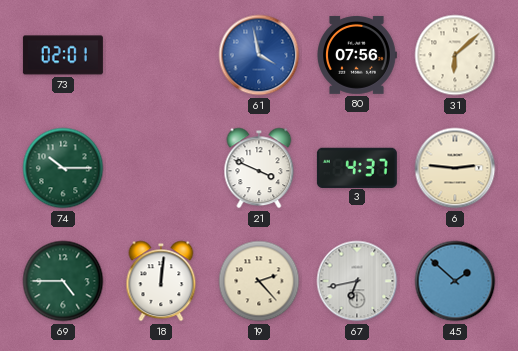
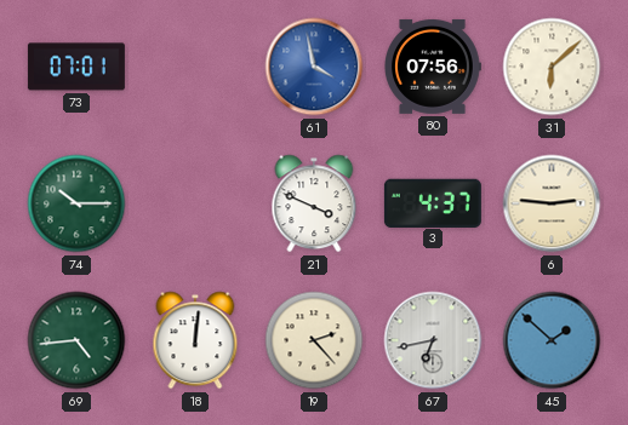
73: 02:01 -> 07:01
69: 4:45 -> 4:44
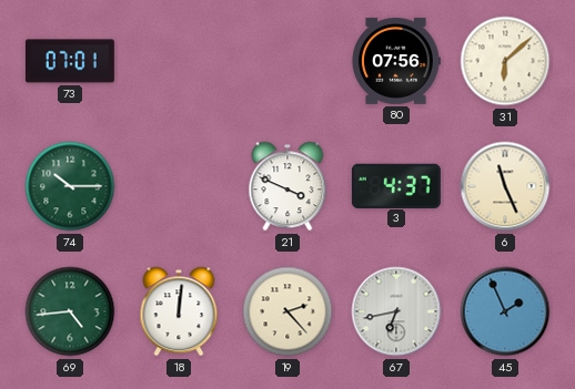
61: 3:58 -> none
6: 2:46 -> 11:26
45: 1:52 -> 1:56
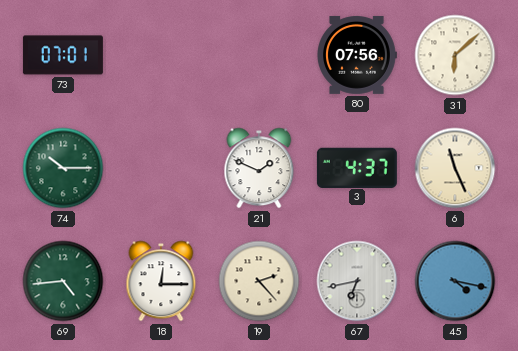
21: 3:49 -> 1:49
18: 12:01 -> 12:15
45: 1:56 -> 4:17
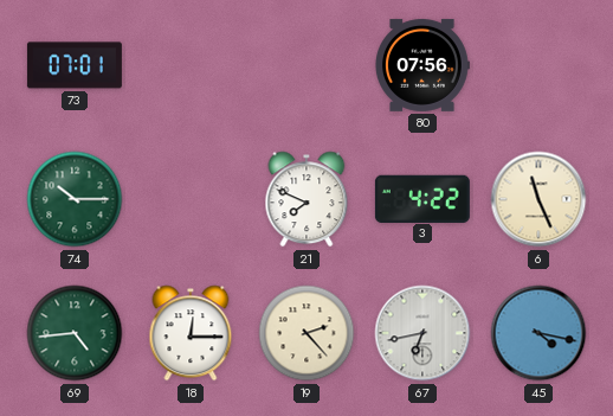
31: 6:08 -> none
21: 1:49 -> 7:49
3: 4:37 -> 4:22
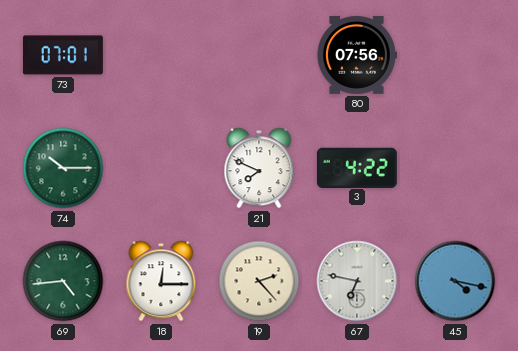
6: 11:26 -> none
67: 6:43 -> 6:47
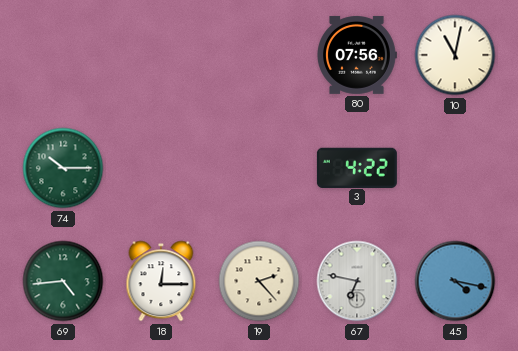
73: 07:01 -> none
10: none -> 11:02
21: 7:49 -> none
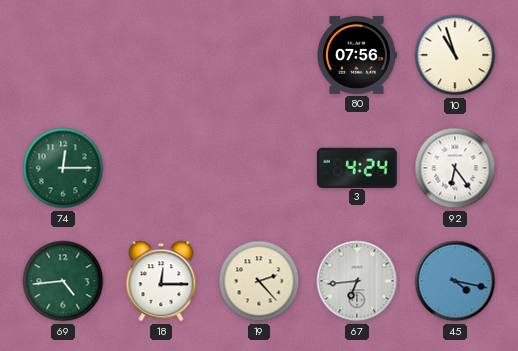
10: 11:02 -> 10:57
74: 10:15 -> 12:15
3: 4:22 -> 4:24
92: none -> 6:24
67: 6:47 -> 6:44
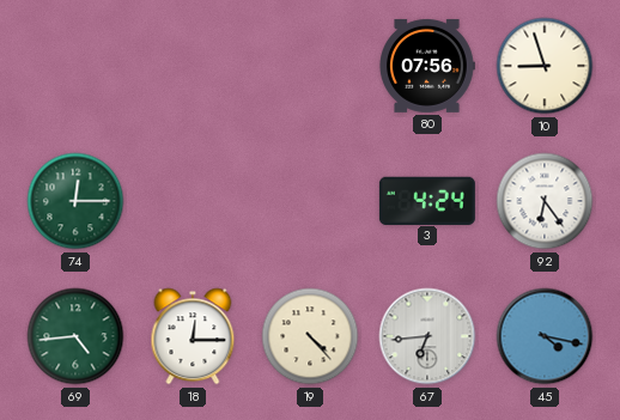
10: 10:57 -> 8:57
19: 2:23 -> 4:23
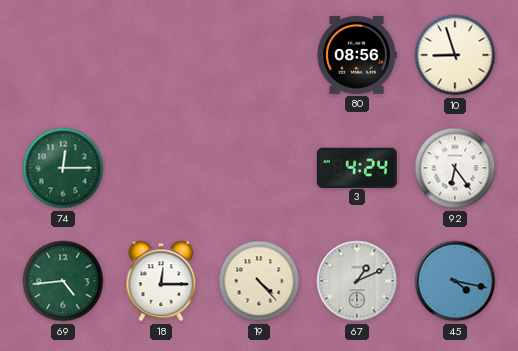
80: 07:56 -> 08:56
67: 6:44 -> 1:11
